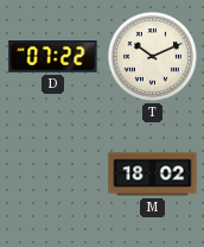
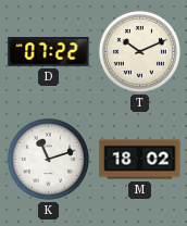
K: none -> 11:12
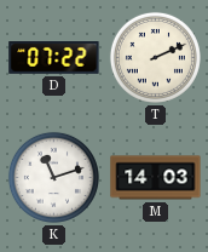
T: 10:11 -> 2:11
M: 18:02 -> 14:03
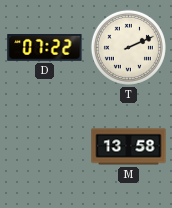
K: 11:12 -> none
M: 14:03 -> 13:58
